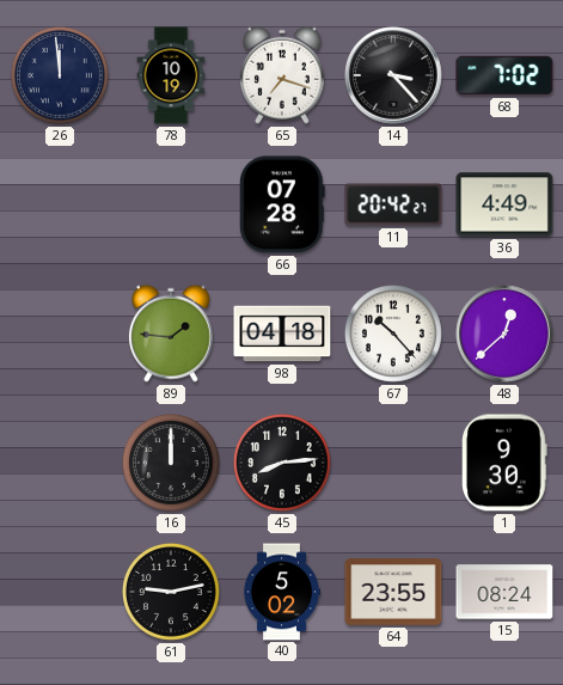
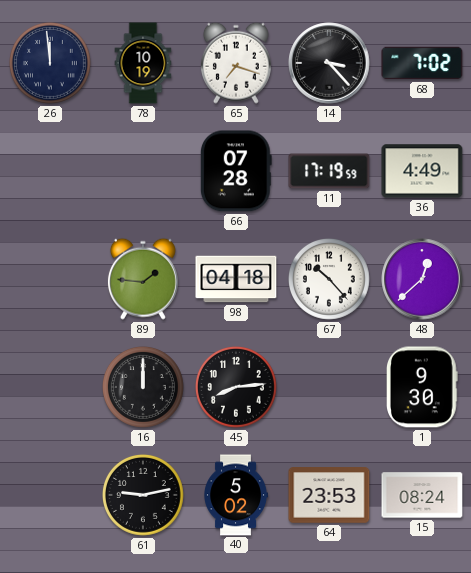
11: 20:42 -> 17:19
64: 23:55 -> 23:53
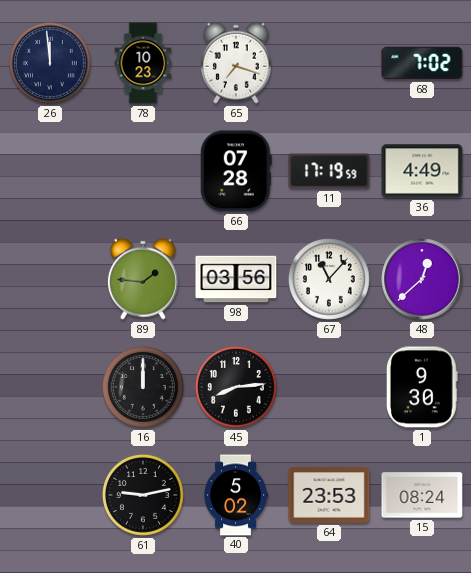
78: 10:19 -> 10:23
14: 3:23 -> none
98: 04:18 -> 03:56
67: 10:23 -> 11:07
